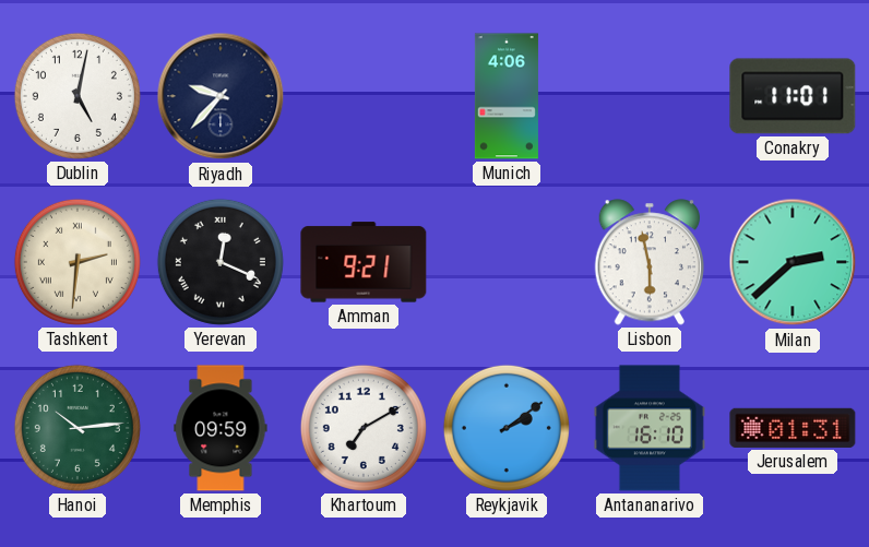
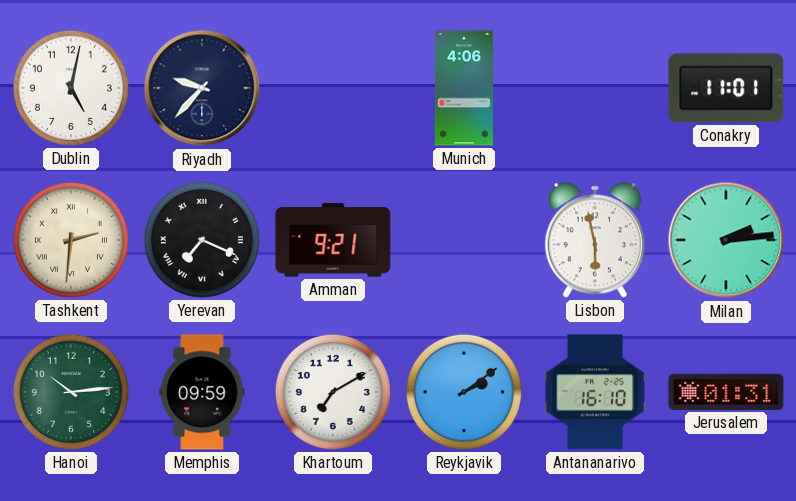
Yerevan: 12:19 -> 7:19
Milan: 2:38 -> 2:14
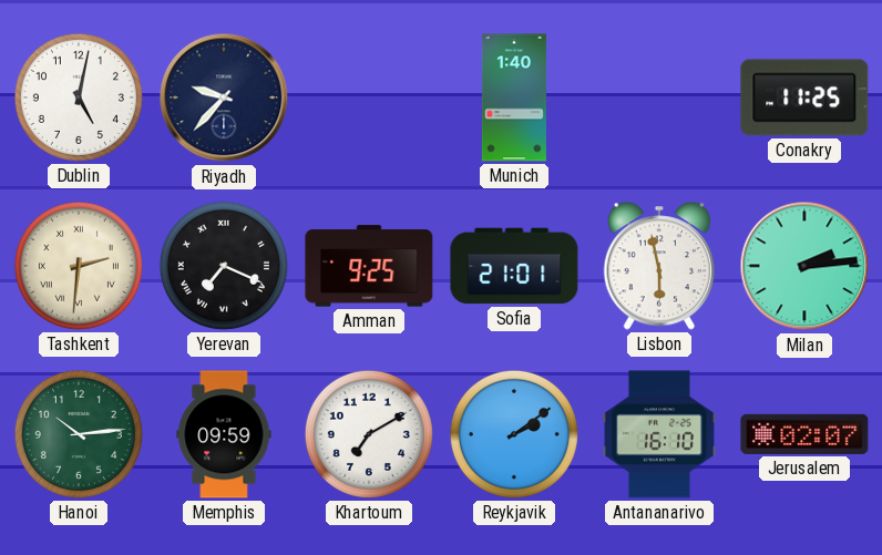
Munich: 4:06 -> 1:40
Conakry: 11:01 -> 11:25
Amman: 9:21 -> 9:25
Sofia: none -> 21:01
Jerusalem: 01:31 -> 02:07
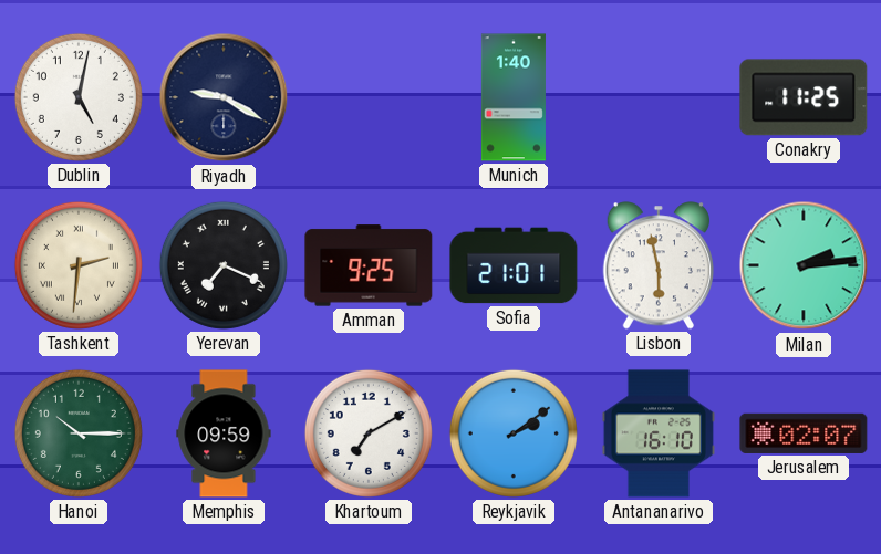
Riyadh: 9:37 -> 9:20
Hanoi: 10:14 -> 10:15
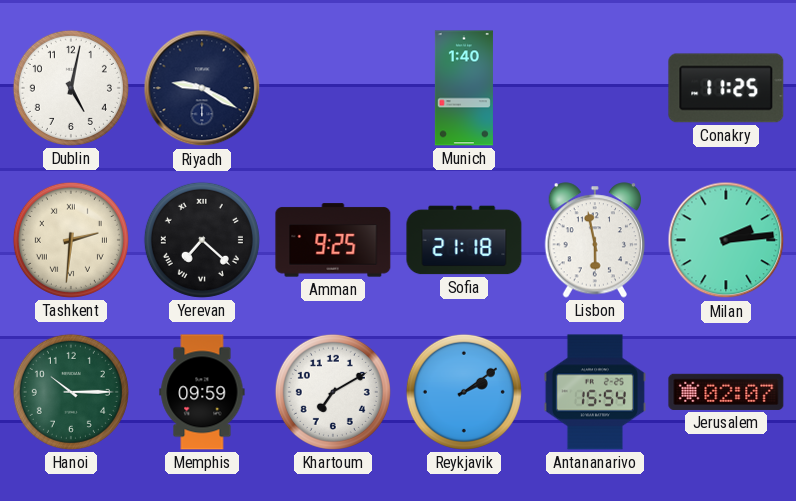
Yerevan: 7:19 -> 7:22
Sofia: 21:01 -> 21:18
Antananarivo: 16:10 -> 15:54
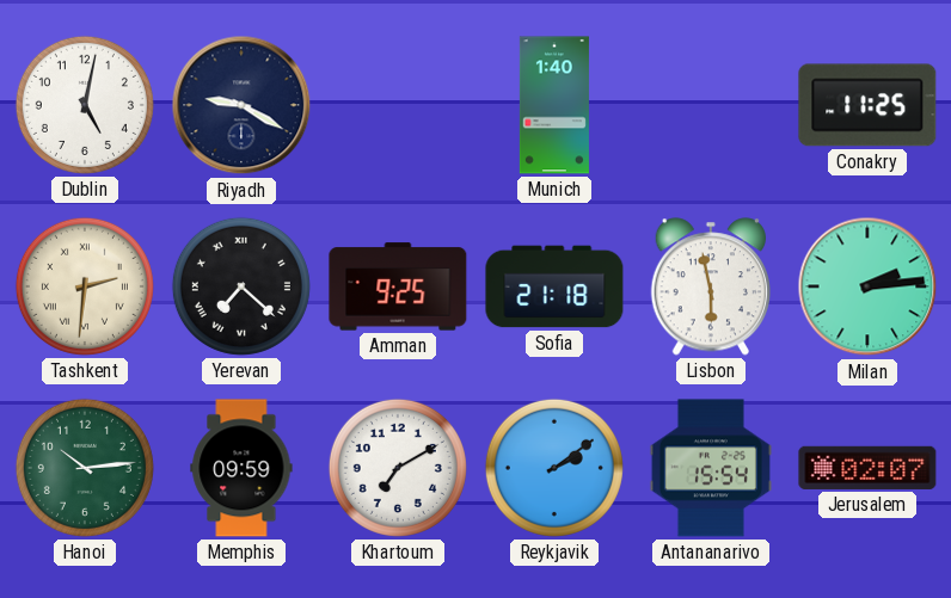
Hanoi: 10:15 -> 10:14
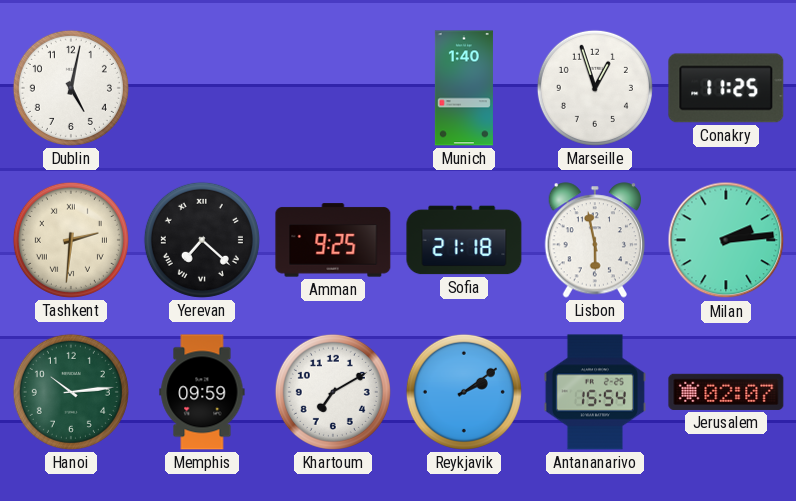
Riyadh: 9:20 -> none
Marseille: none -> 12:57
